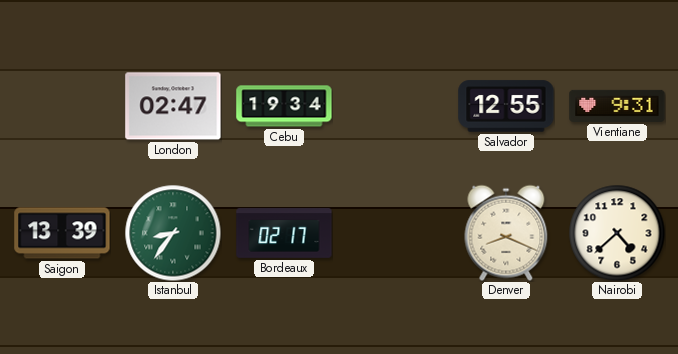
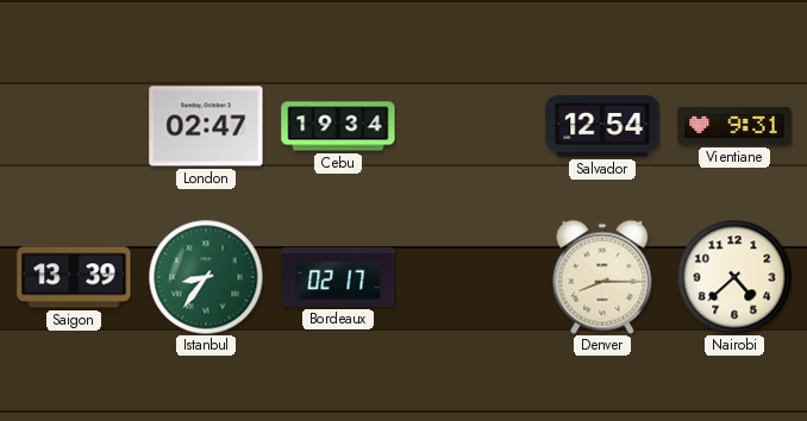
Salvador: 12:55 -> 12:54
Denver: 8:19 -> 8:15
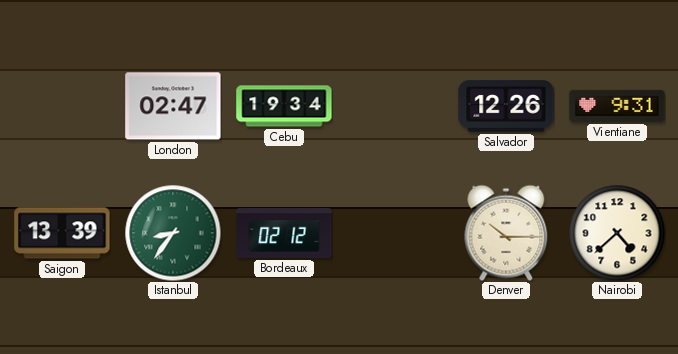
Salvador: 12:54 -> 12:26
Bordeaux: 02:17 -> 02:12
Denver: 8:15 -> 10:15
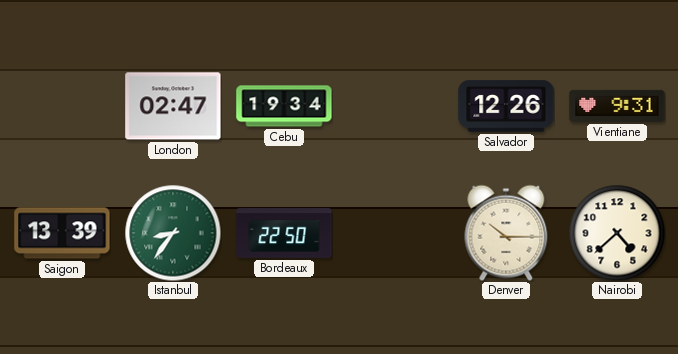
Bordeaux: 02:12 -> 22:50
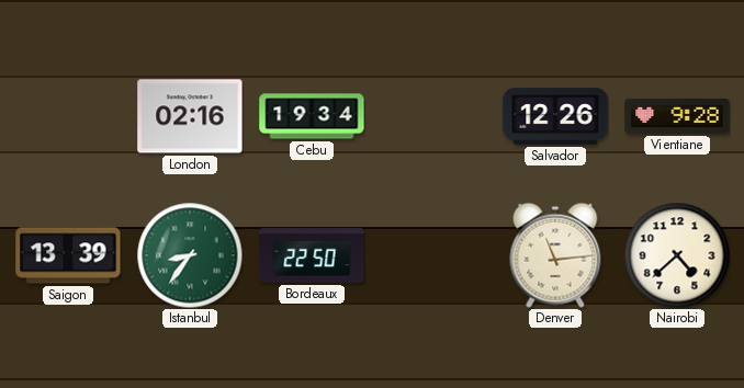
London: 02:47 -> 02:16
Vientiane: 9:31 -> 9:28
Denver: 10:15 -> 11:14
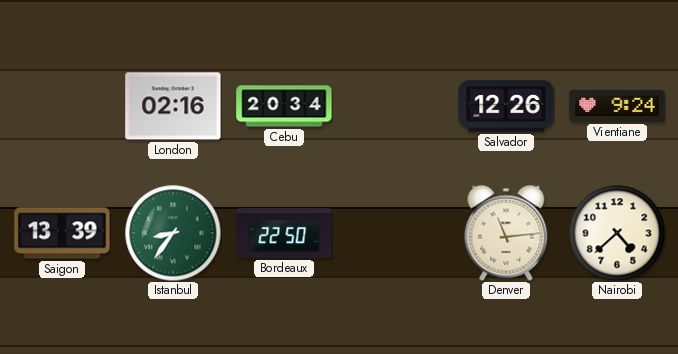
Cebu: 19:34 -> 20:34
Vientiane: 9:28 -> 9:24
